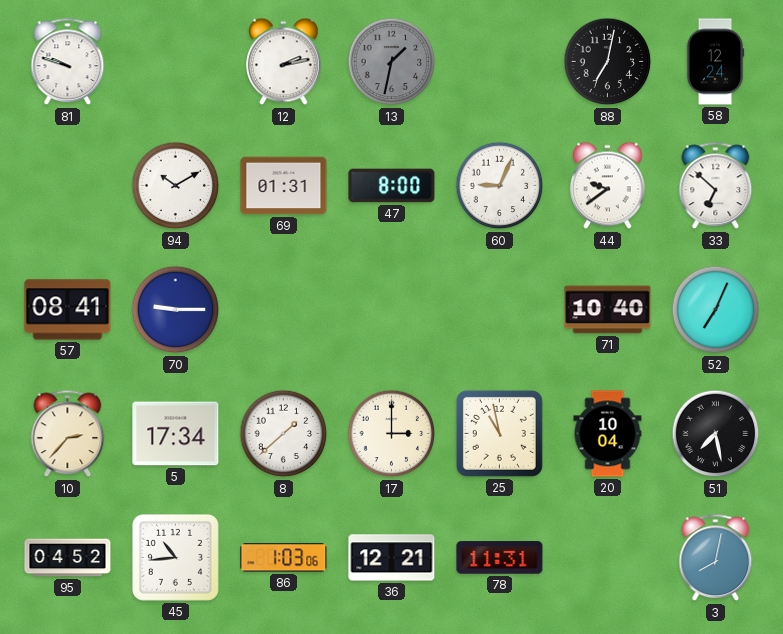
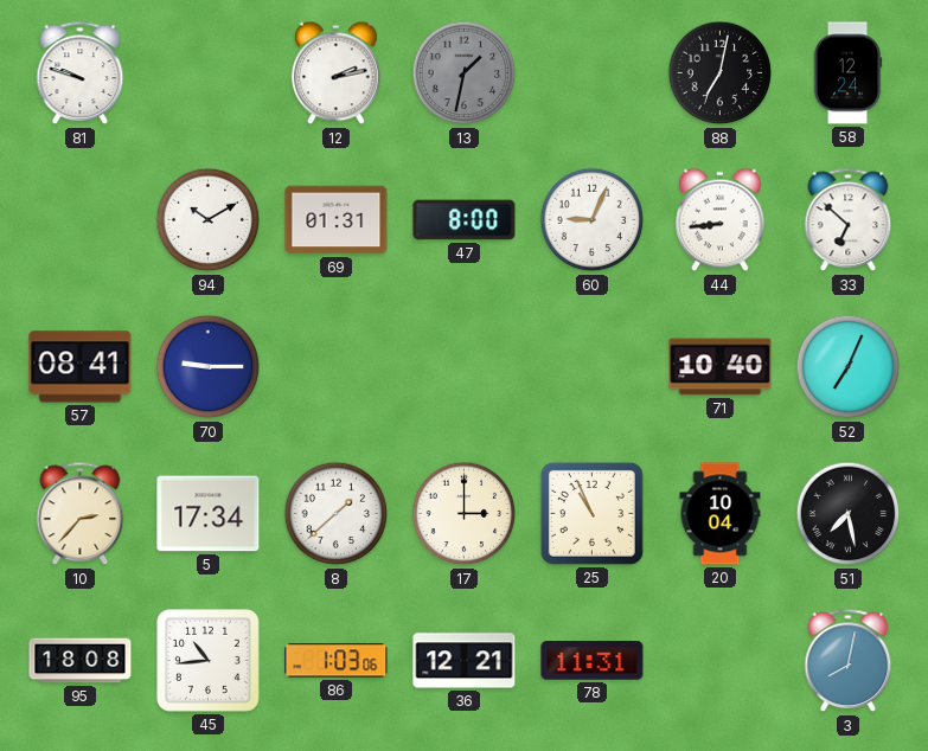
44: 9:39 -> 8:44
25: 10:58 -> 10:56
95: 04:52 -> 18:08
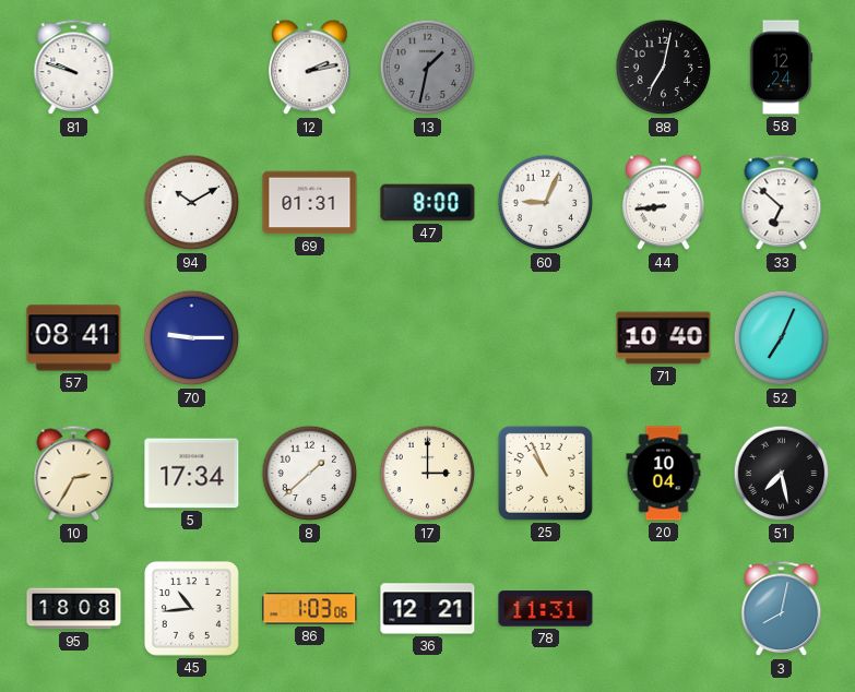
10: 2:37 -> 2:35
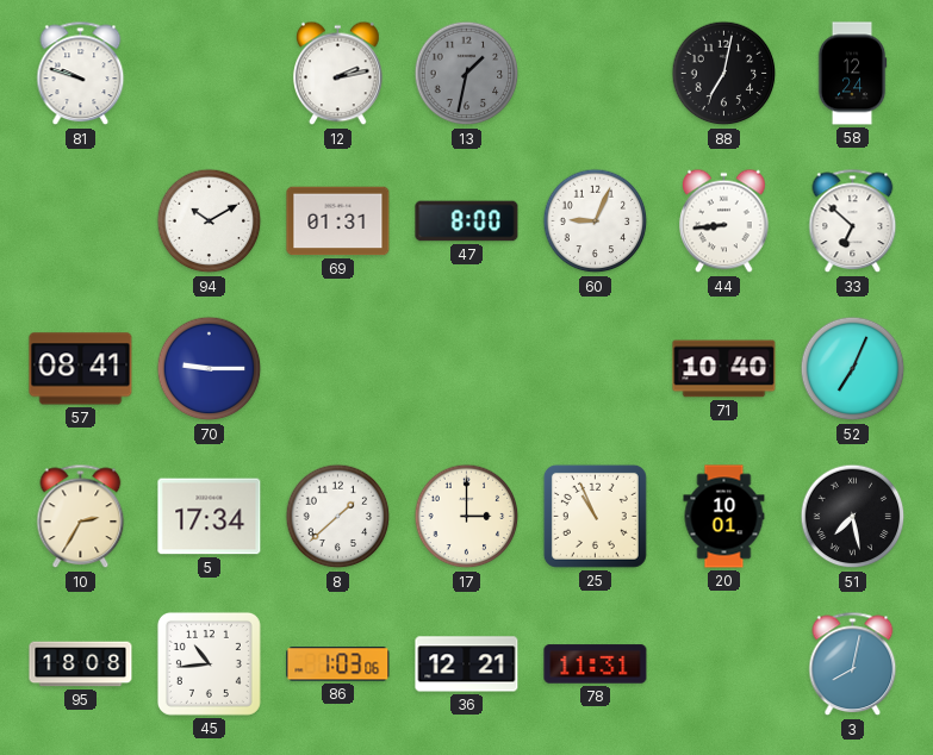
20: 10:04 -> 10:01
